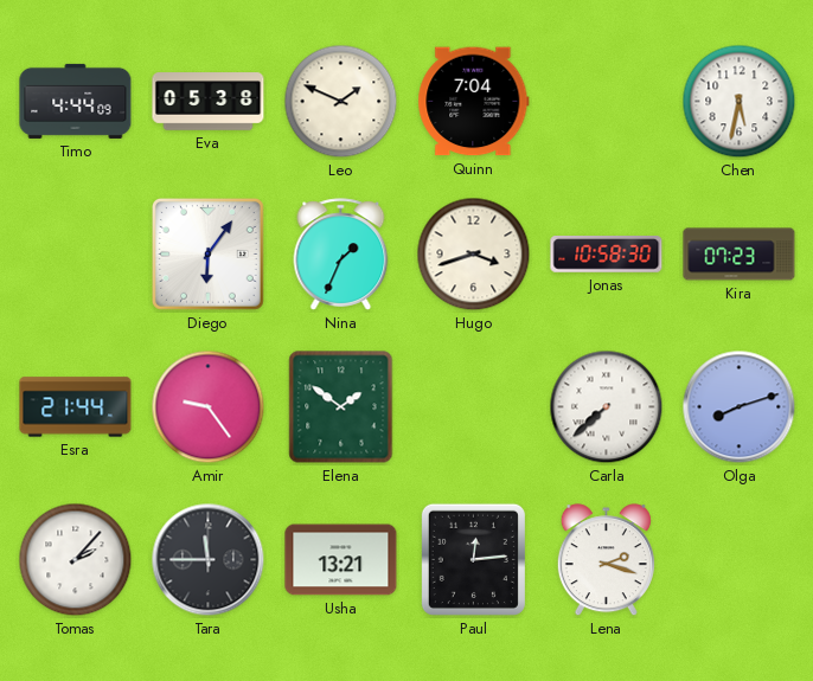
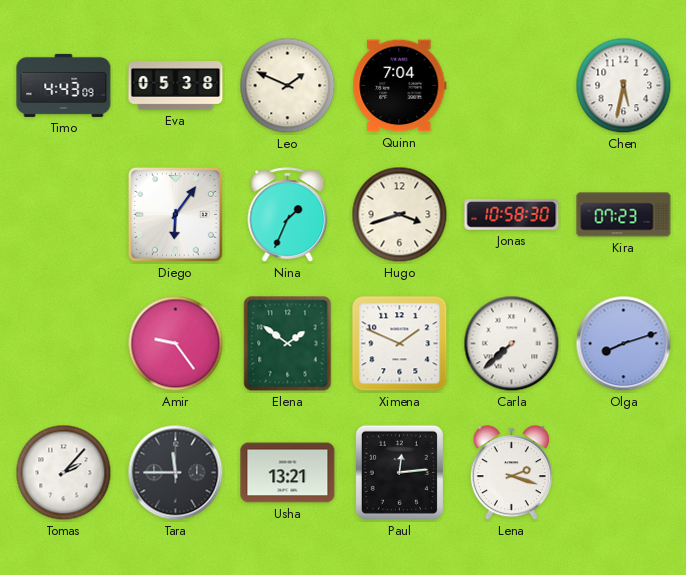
Timo: 4:44 -> 4:43
Esra: 21:44 -> none
Ximena: none -> 1:49
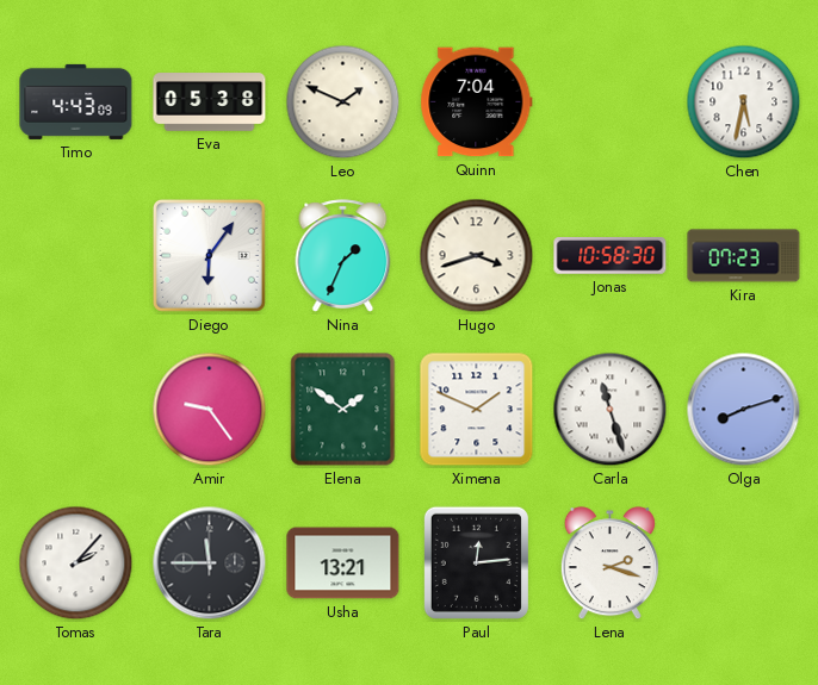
Carla: 7:38 -> 11:27
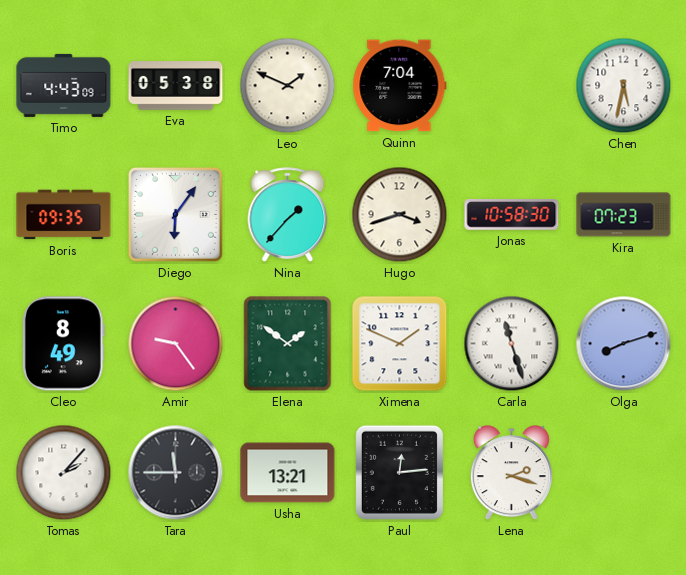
Boris: none -> 09:35
Nina: 1:34 -> 1:37
Cleo: none -> 8:49
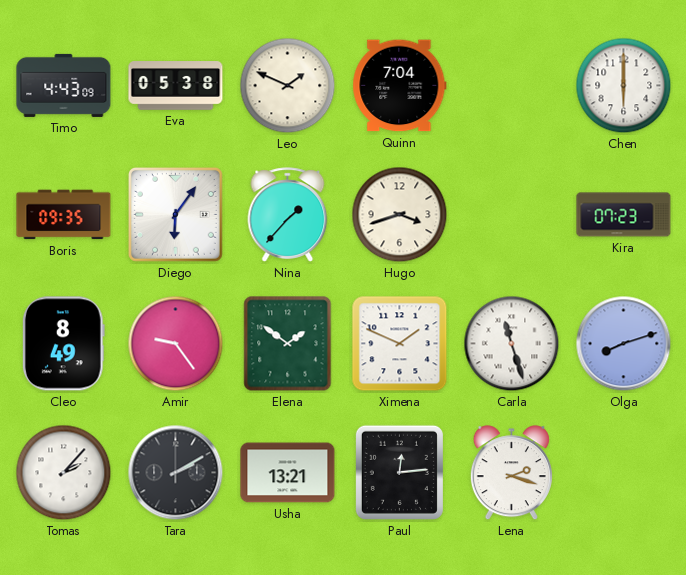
Chen: 5:32 -> 6:00
Jonas: 10:58 -> none
Tara: 11:45 -> 2:10
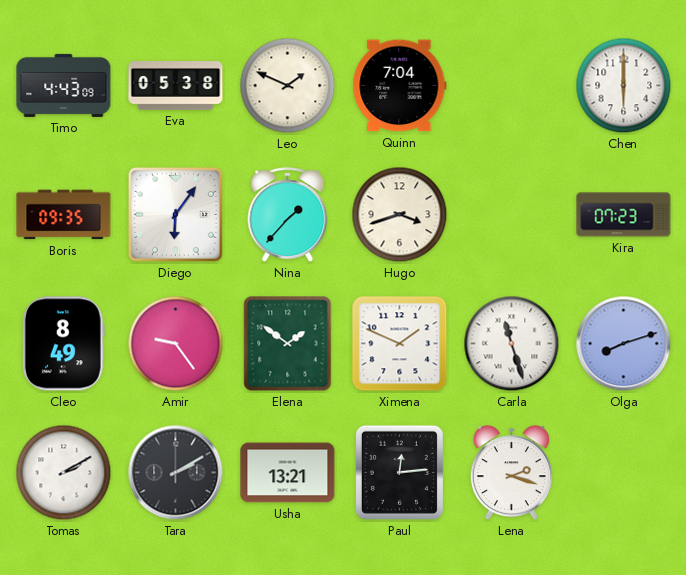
Tomas: 2:07 -> 2:10
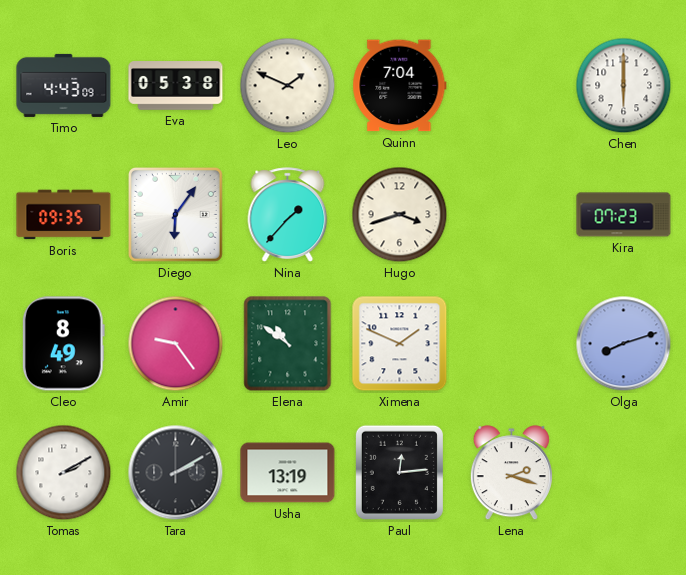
Elena: 1:51 -> 10:51
Carla: 11:27 -> none
Usha: 13:21 -> 13:19
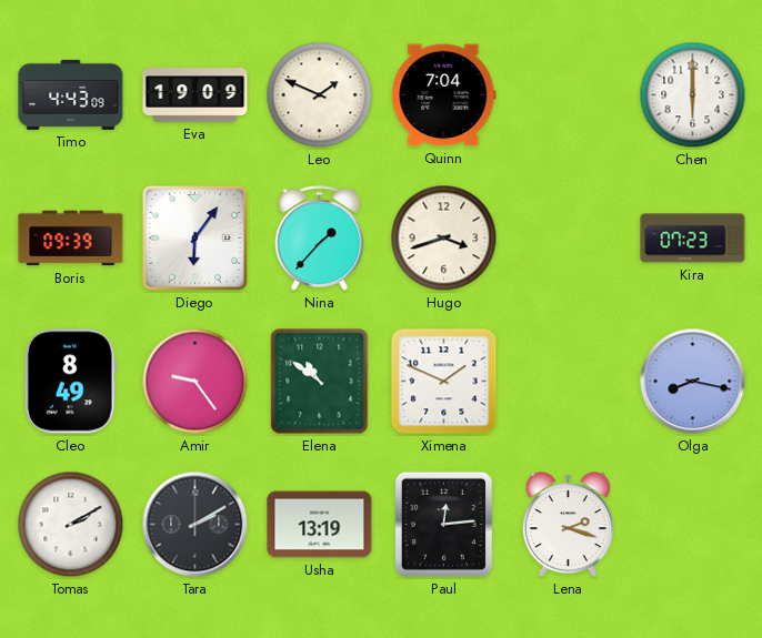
Eva: 05:38 -> 19:09
Boris: 09:35 -> 09:39
Olga: 8:12 -> 8:17
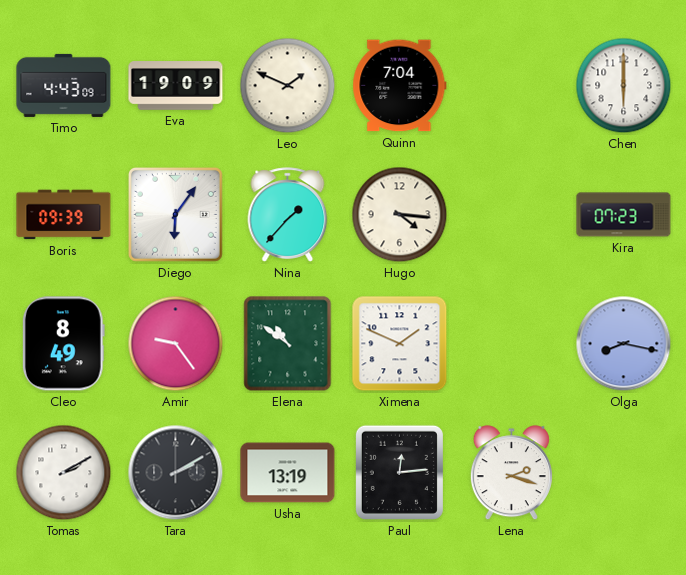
Hugo: 3:42 -> 4:16
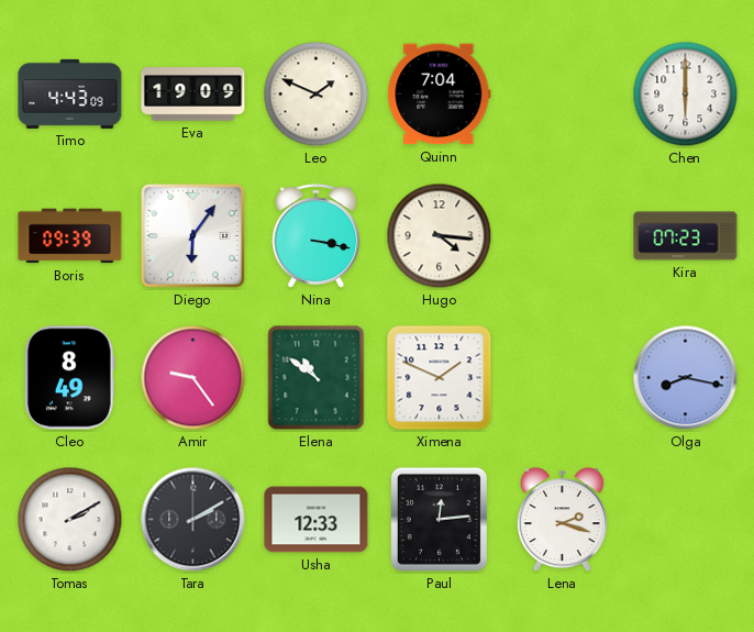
Nina: 1:37 -> 3:17
Usha: 13:19 -> 12:33
